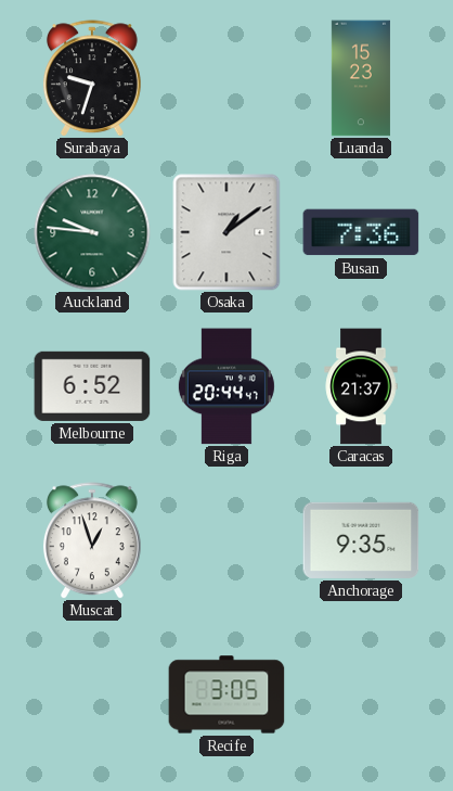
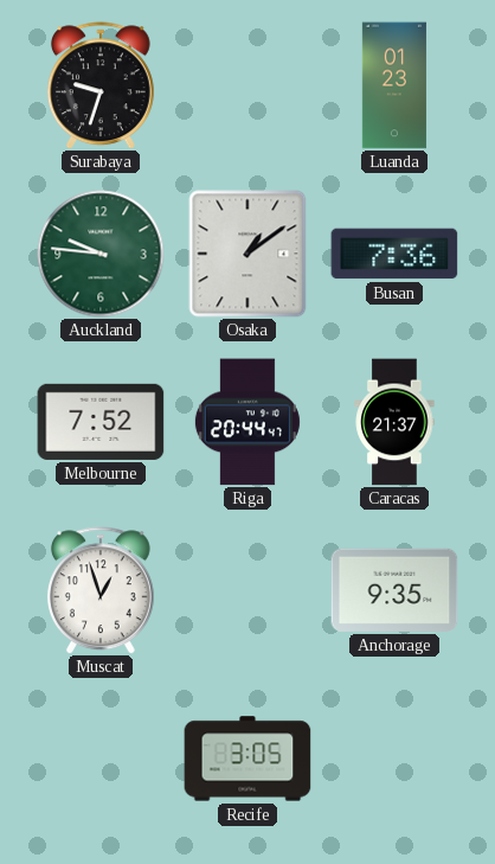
Luanda: 15:23 -> 01:23
Melbourne: 6:52 -> 7:52
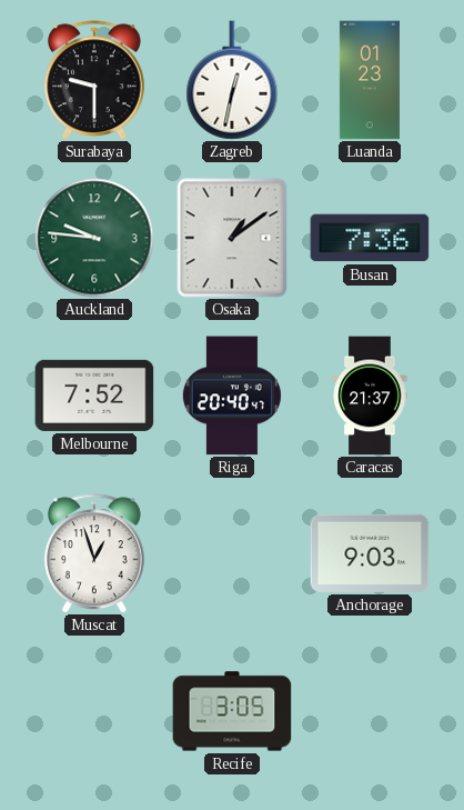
Surabaya: 9:33 -> 9:30
Zagreb: none -> 12:32
Riga: 20:44 -> 20:40
Anchorage: 9:35 -> 9:03
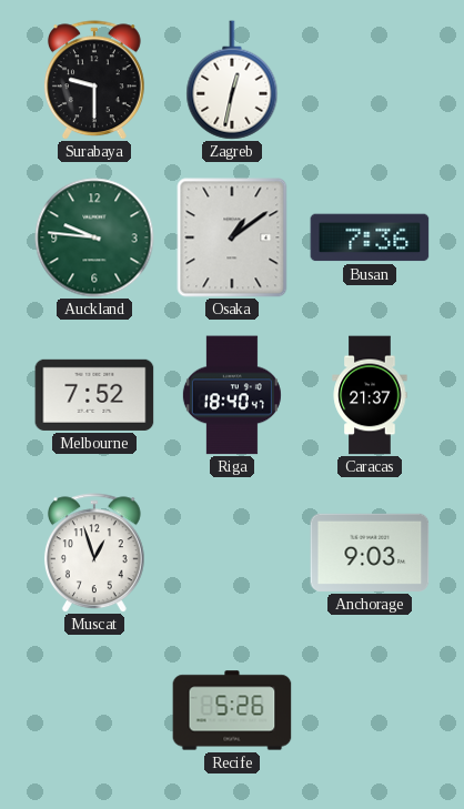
Luanda: 01:23 -> none
Riga: 20:40 -> 18:40
Recife: 3:05 -> 5:26
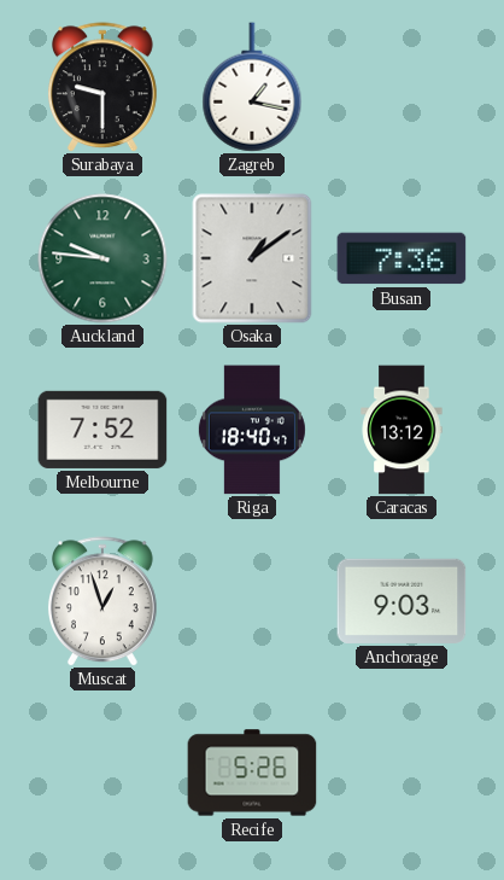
Zagreb: 12:32 -> 1:17
Caracas: 21:37 -> 13:12
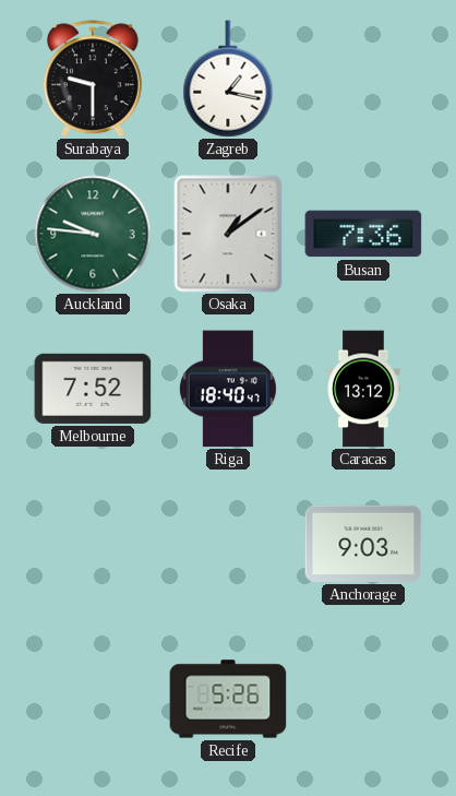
Muscat: 12:57 -> none
